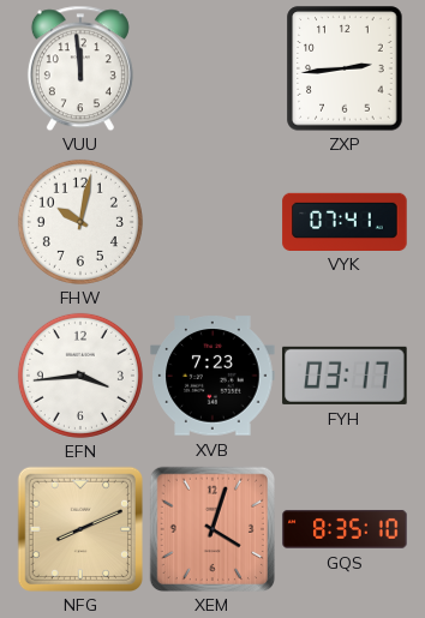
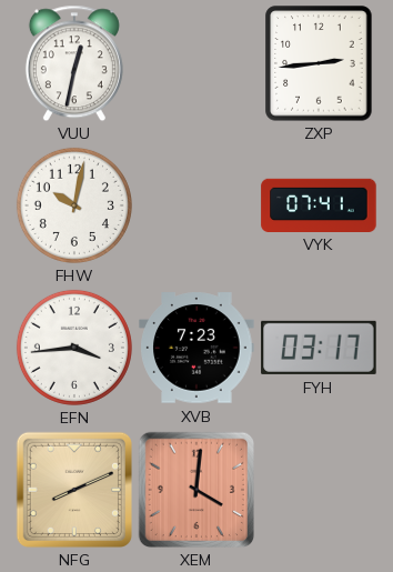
VUU: 11:59 -> 12:32
XEM: 4:03 -> 4:01
GQS: 8:35 -> none
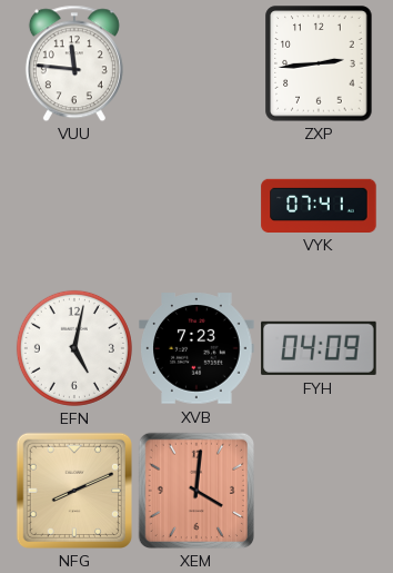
VUU: 12:32 -> 11:46
FHW: 10:02 -> none
EFN: 3:44 -> 5:02
FYH: 03:17 -> 04:09
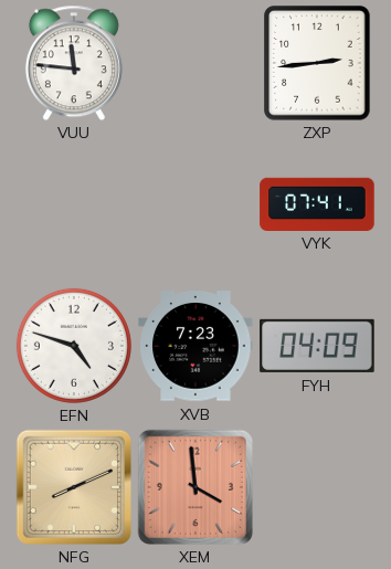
EFN: 5:02 -> 4:48
XEM: 4:01 -> 3:59
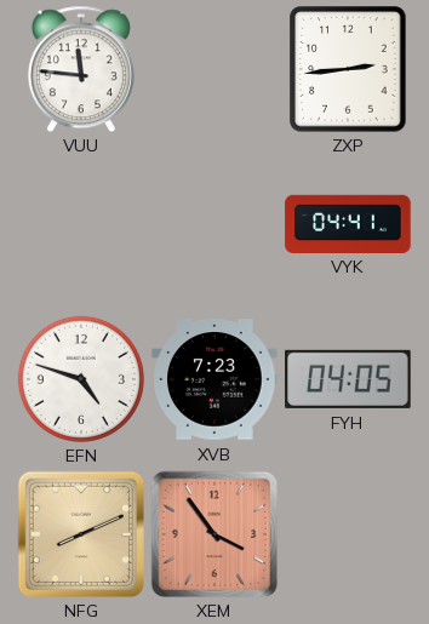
VYK: 07:41 -> 04:41
FYH: 04:09 -> 04:05
XEM: 3:59 -> 3:54
